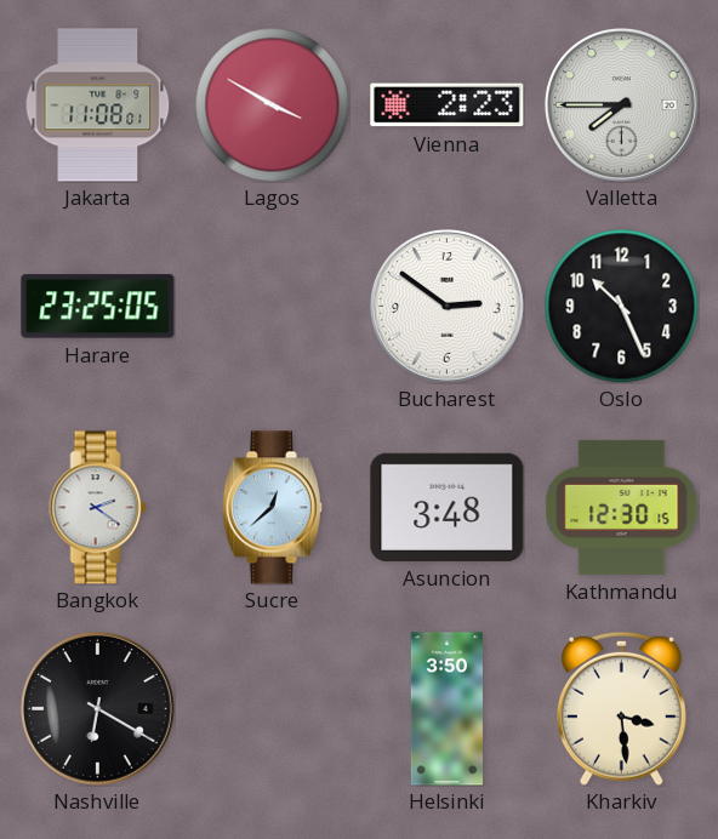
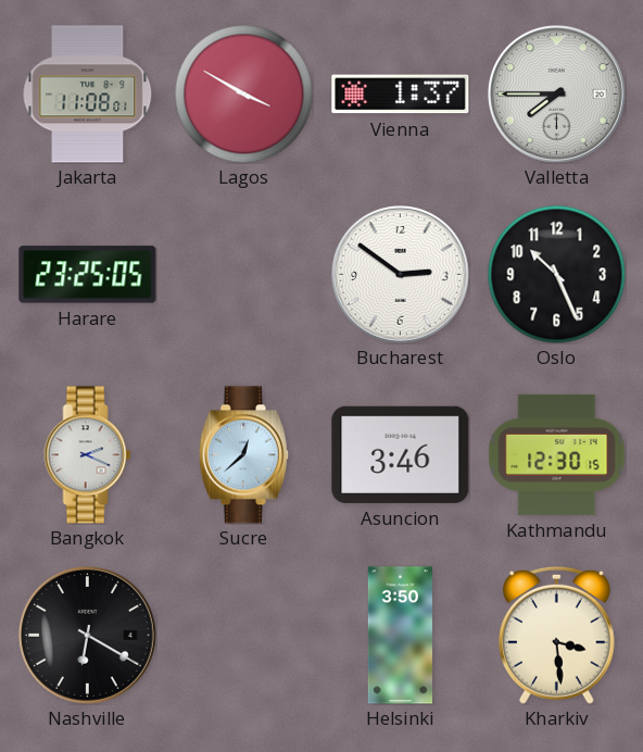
Vienna: 2:23 -> 1:37
Bangkok: 2:21 -> 2:19
Asuncion: 3:48 -> 3:46
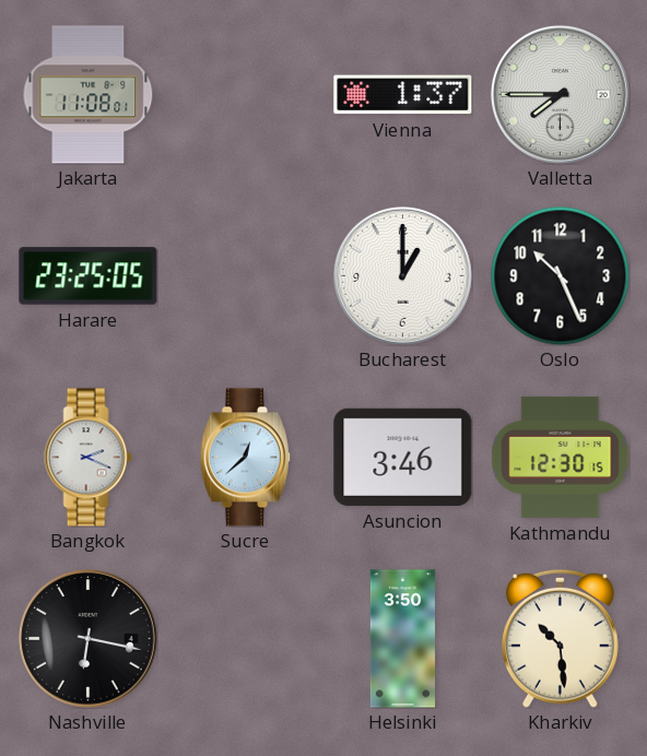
Lagos: 3:50 -> none
Bucharest: 2:51 -> 1:00
Nashville: 6:20 -> 6:17
Kharkiv: 3:29 -> 10:29
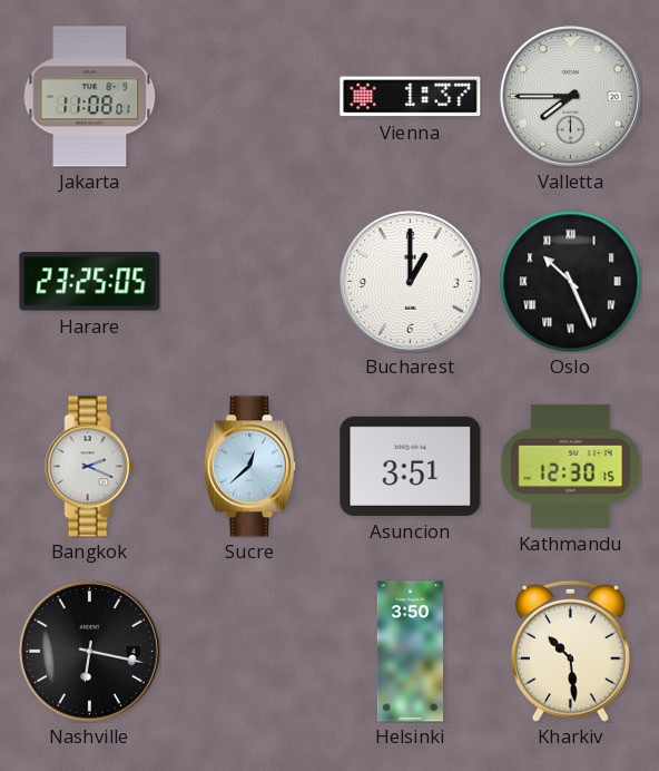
Oslo numerals: Arabic -> Roman
Asuncion: 3:46 -> 3:51
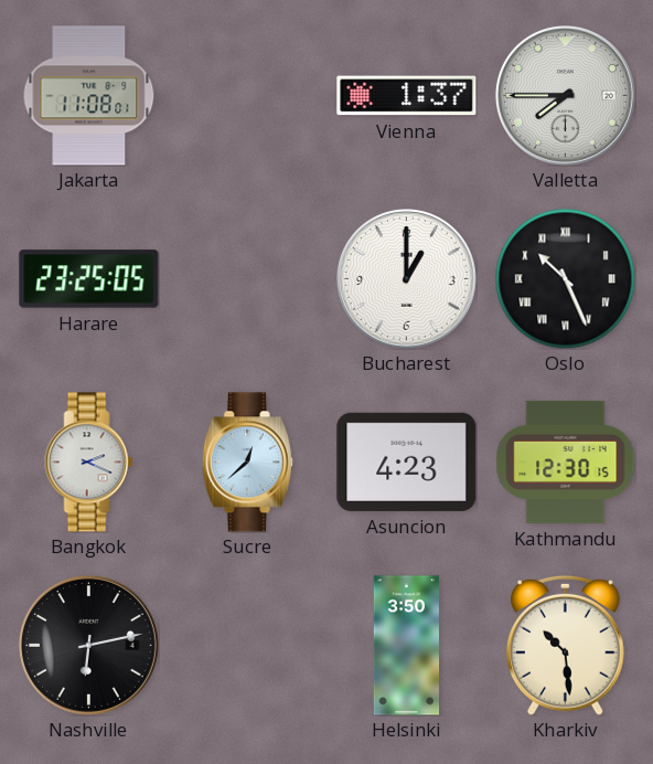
Asuncion: 3:51 -> 4:23
Nashville: 6:17 -> 6:13
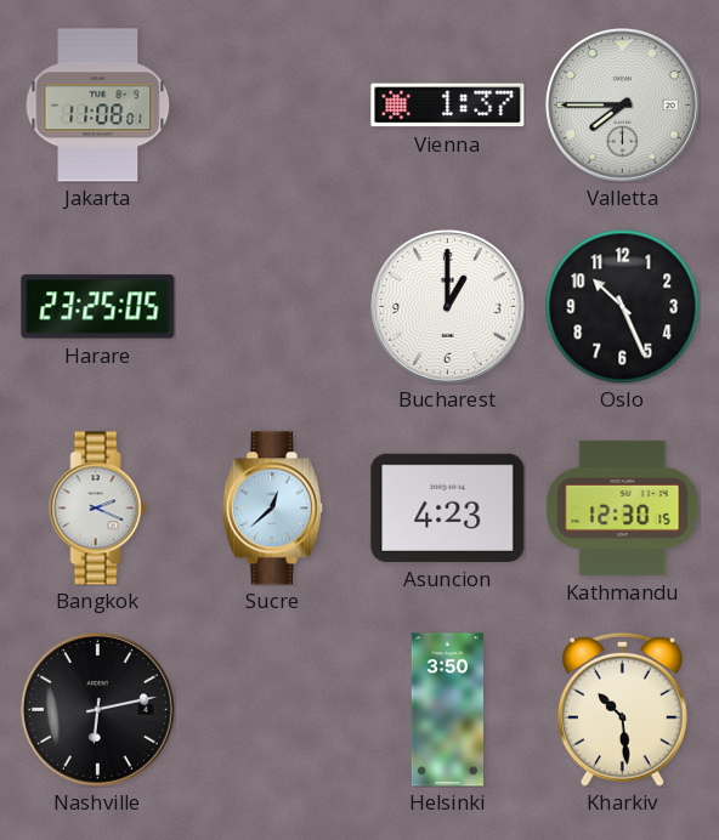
Oslo numerals: Roman -> Arabic
